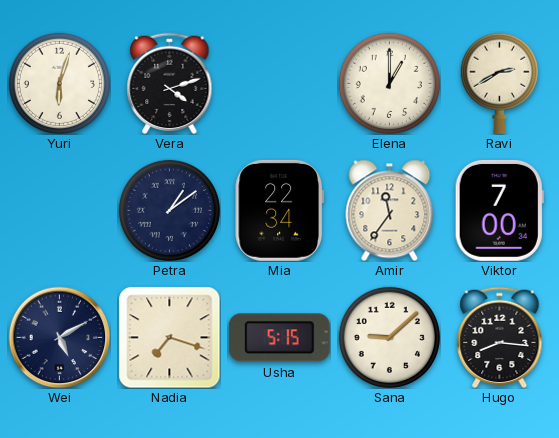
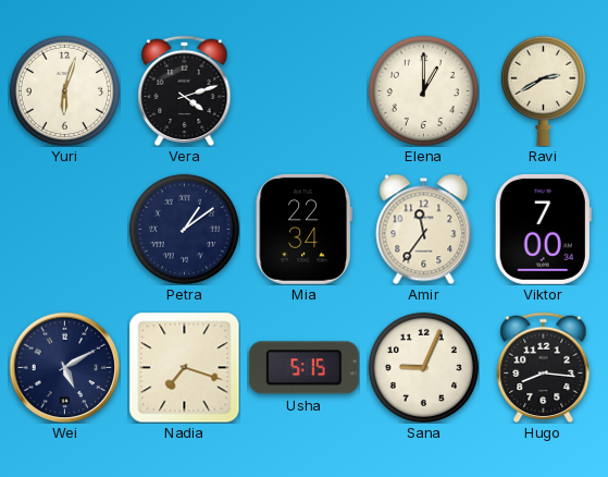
Sana: 9:08 -> 9:04
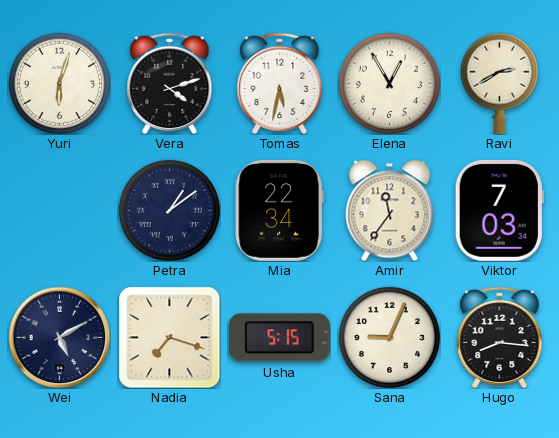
Tomas: none -> 5:32
Elena: 1:00 -> 12:55
Viktor: 7:00 -> 7:03
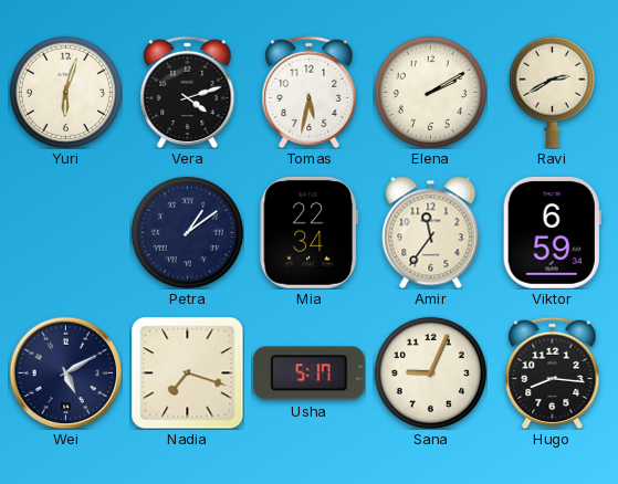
Elena: 12:55 -> 2:10
Viktor: 7:03 -> 6:59
Usha: 5:15 -> 5:17
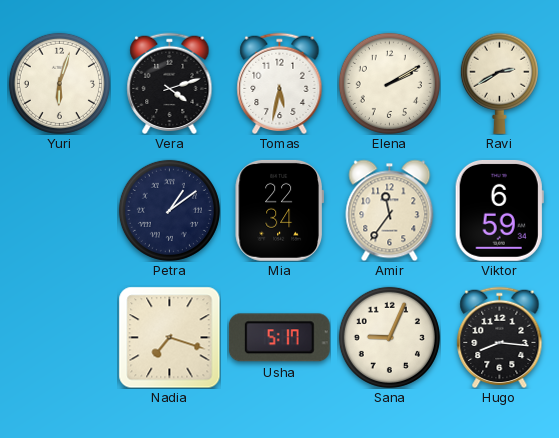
Wei: 5:10 -> none
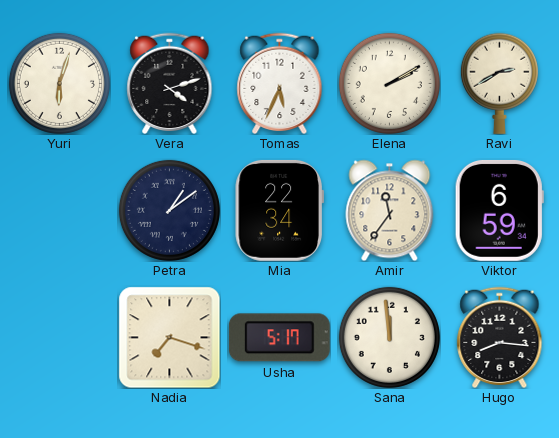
Tomas: 5:32 -> 5:34
Sana: 9:04 -> 11:59
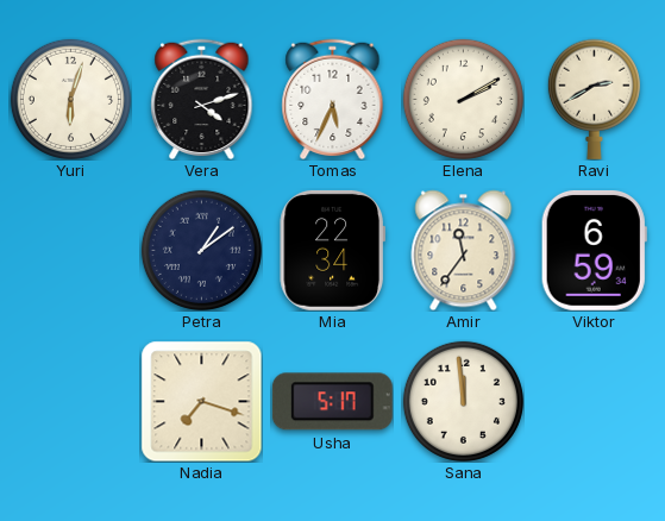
Hugo: 8:16 -> none
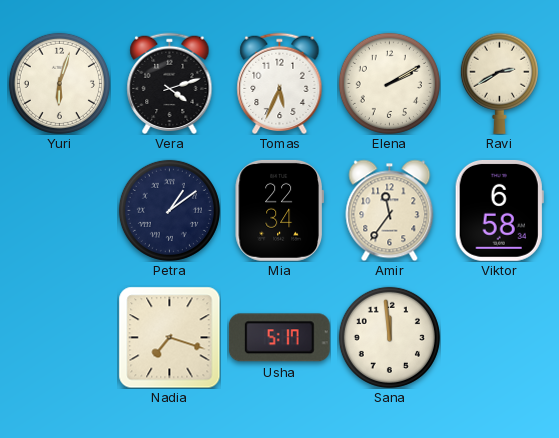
Viktor: 6:59 -> 6:58
